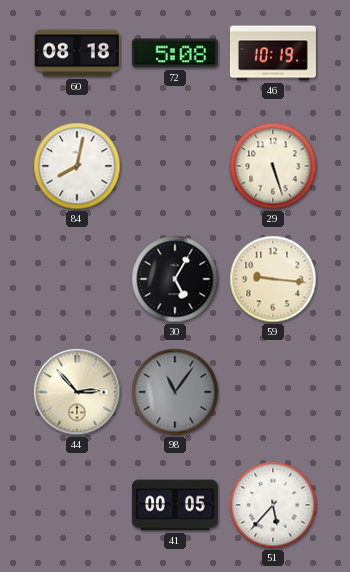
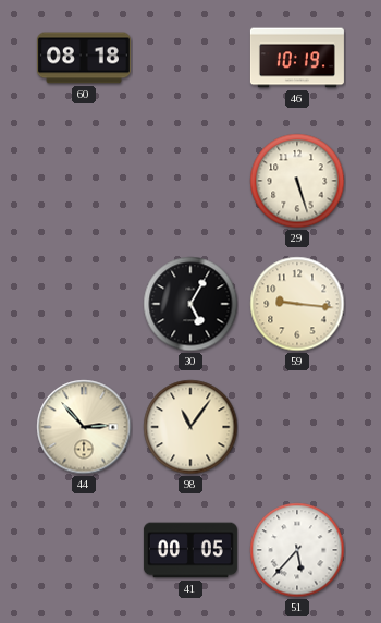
72: 5:08 -> none
84: 8:02 -> none
98 dial: grey -> cream
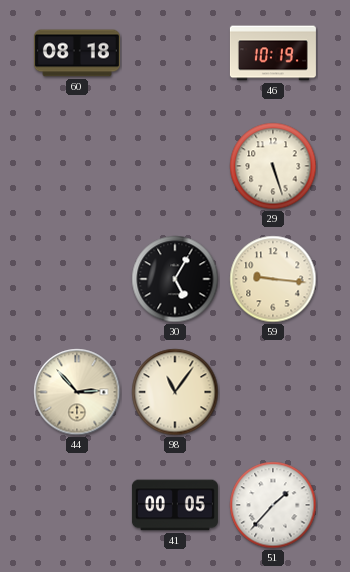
51: 5:37 -> 1:37
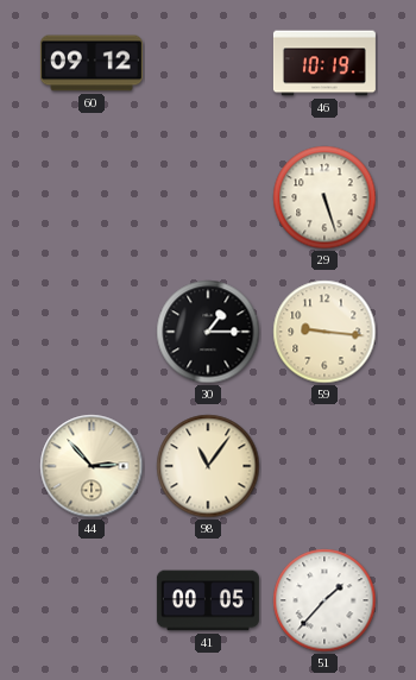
60: 08:18 -> 09:12
30: 5:05 -> 1:15
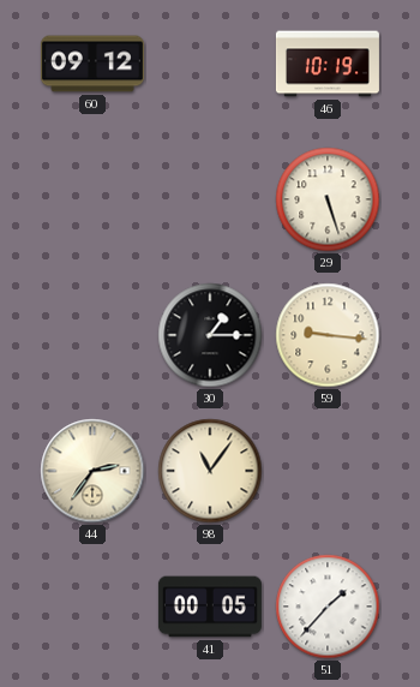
44: 2:53 -> 2:36
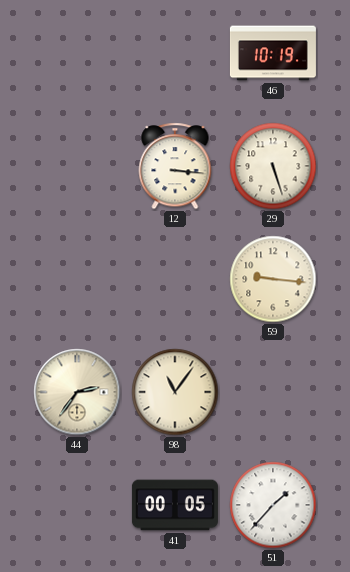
60: 09:12 -> none
12: none -> 3:16
30: 1:15 -> none
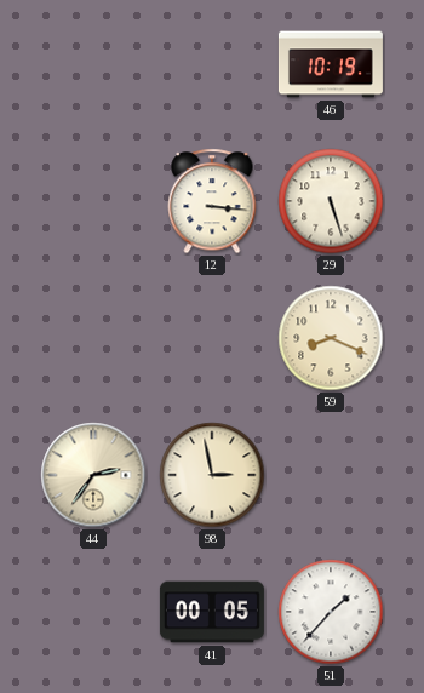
59: 9:16 -> 8:19
98: 11:06 -> 2:58
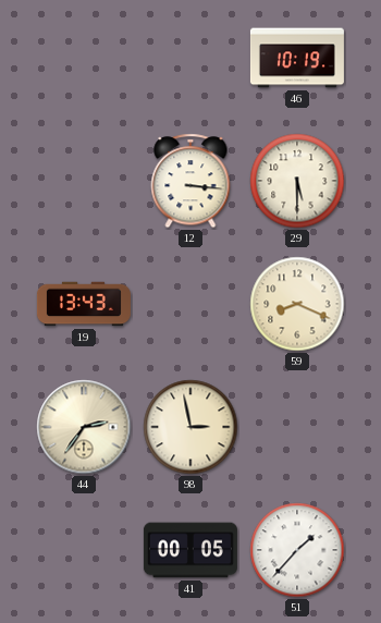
29: 5:27 -> 5:30
19: none -> 13:43
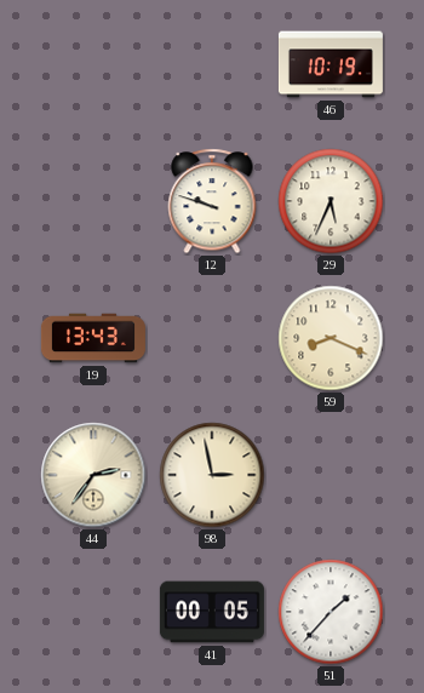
12: 3:16 -> 9:48
29: 5:30 -> 5:34
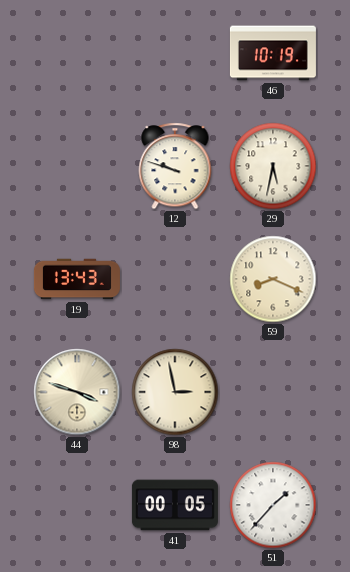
29: 5:34 -> 5:32
44: 2:36 -> 3:48
